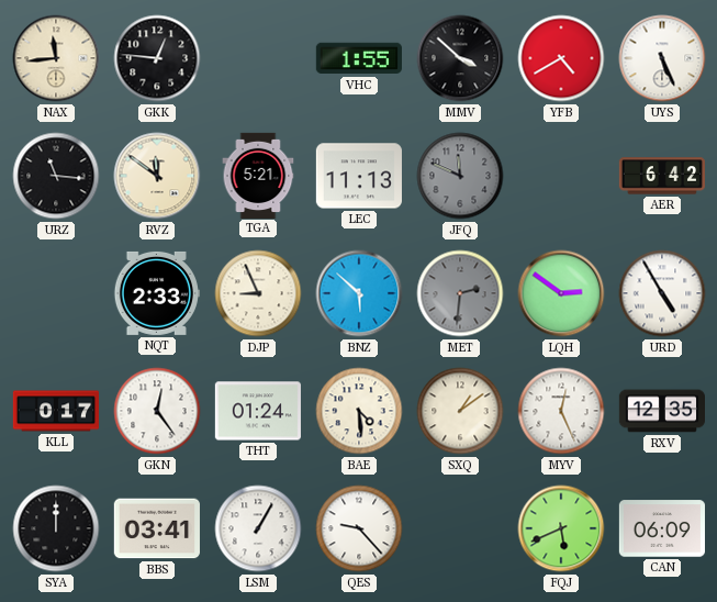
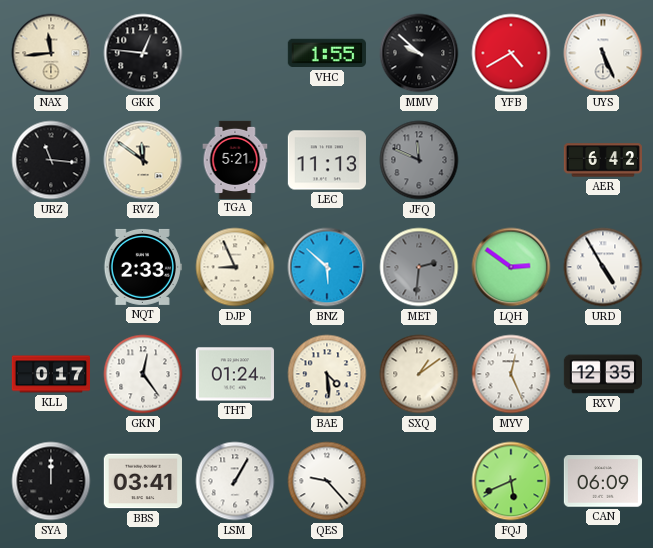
MMV: 3:52 -> 9:52
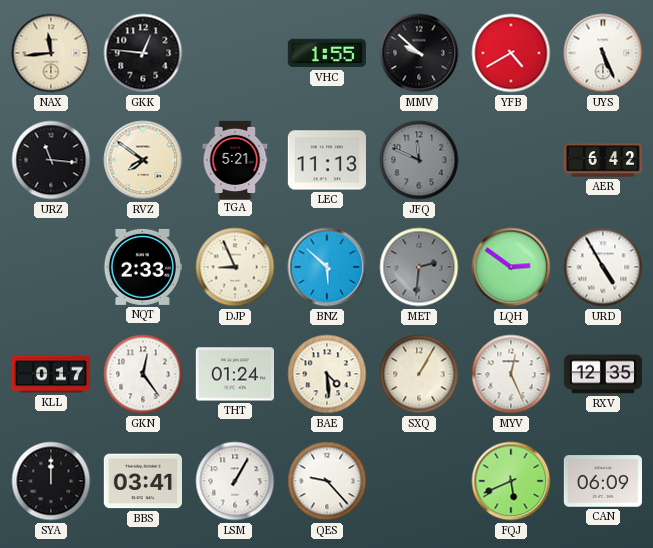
RVZ: 11:51 -> 7:51
SXQ: 1:09 -> 1:05
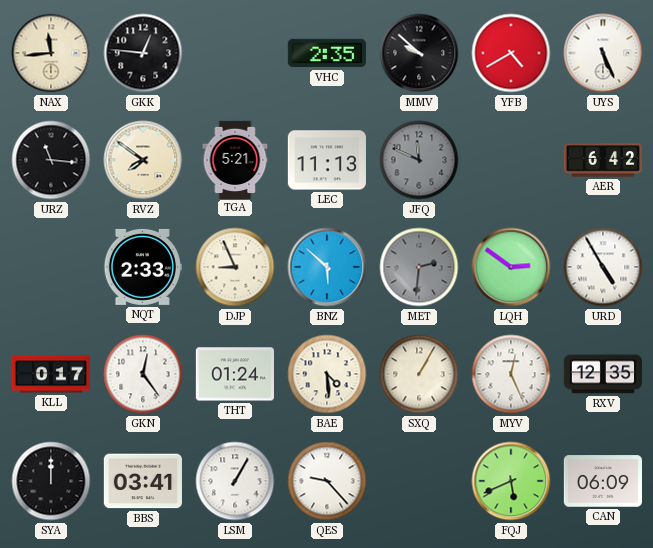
VHC: 1:55 -> 2:35
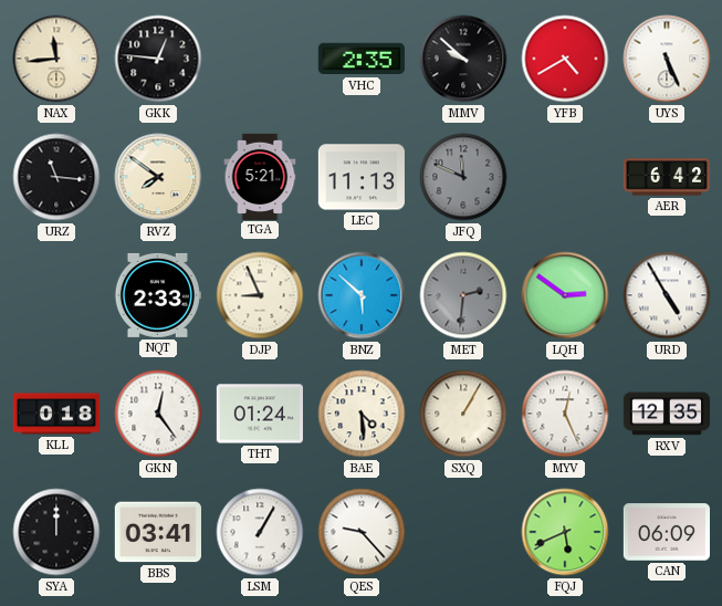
KLL: 0:17 -> 0:18
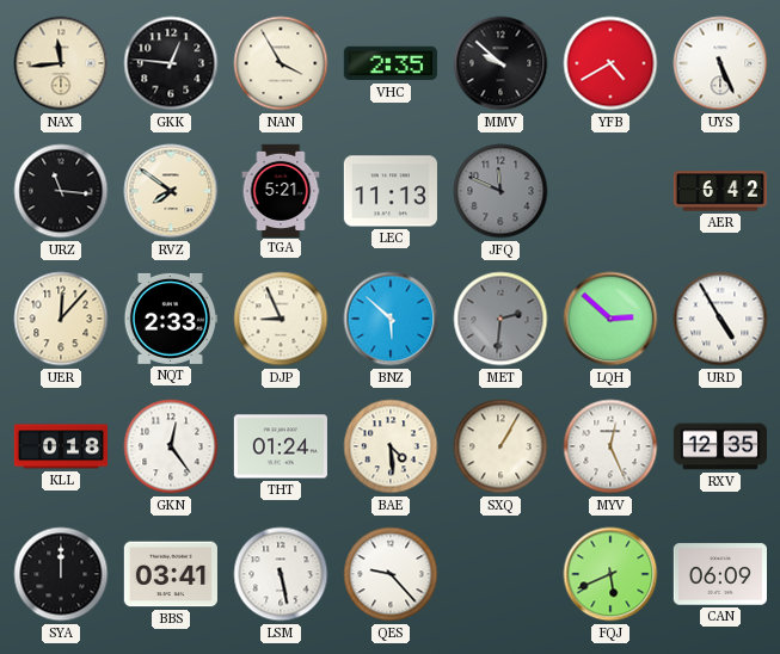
NAN: none -> 3:55
UER: none -> 12:07
LQH: 2:51 -> 2:52
LSM: 1:05 -> 5:28
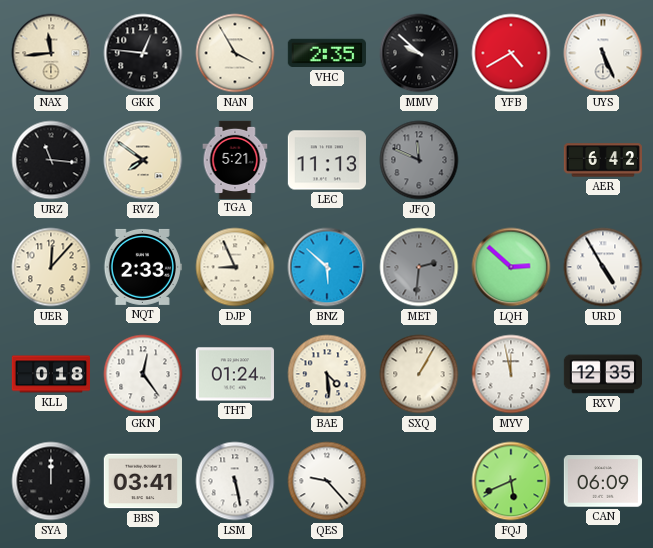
MYV: 12:26 -> 11:58
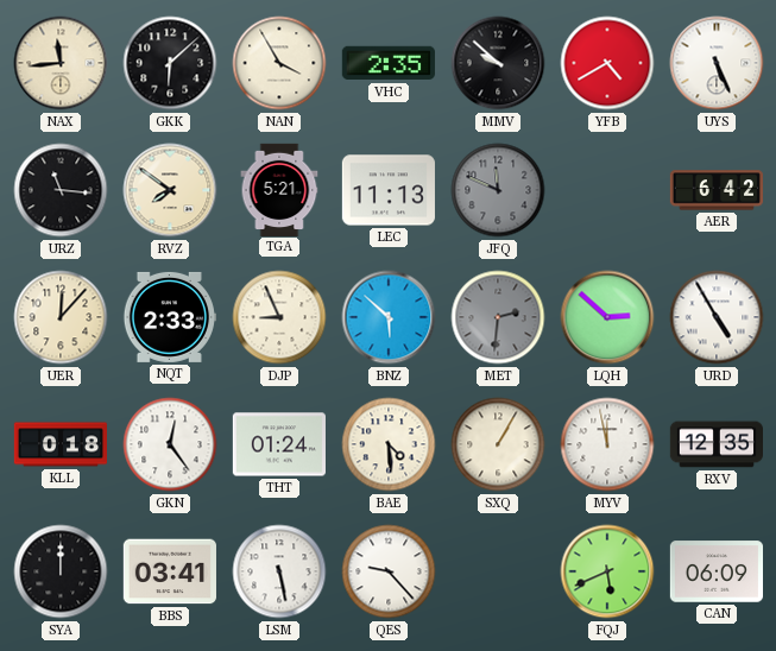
GKK: 12:46 -> 6:08
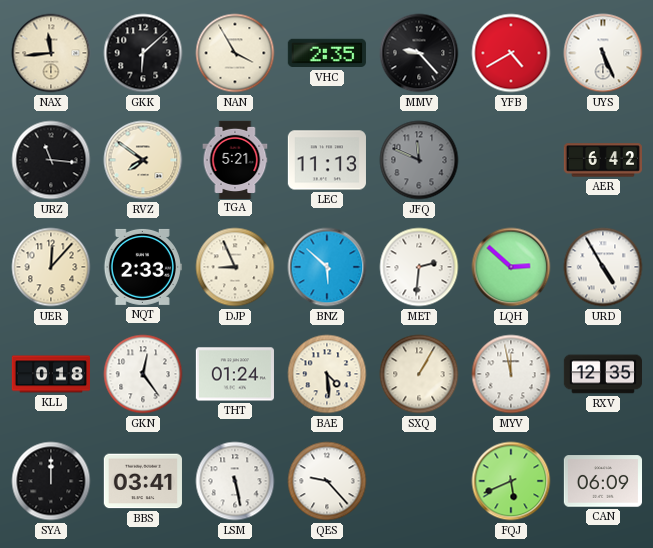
MMV: 9:52 -> 9:23
MET dial: grey -> white
